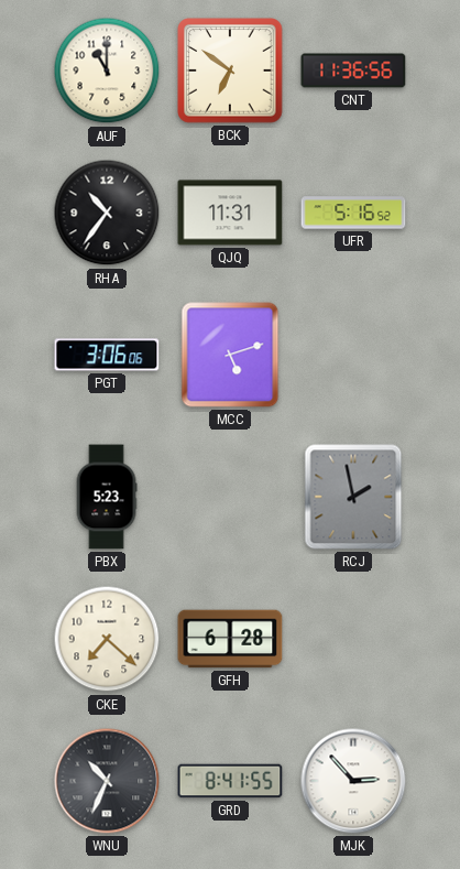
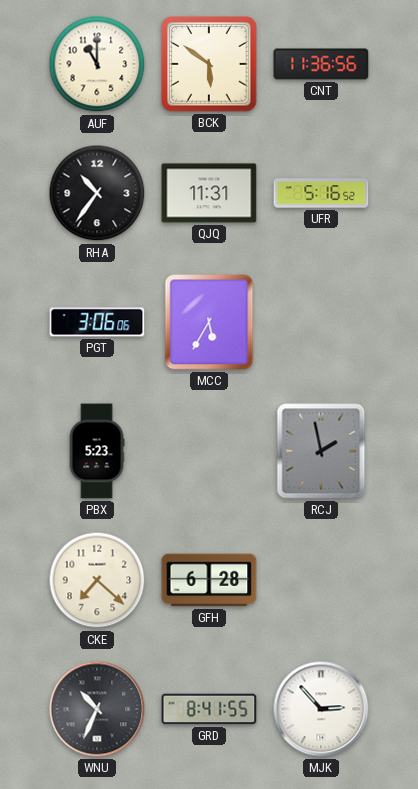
BCK: 6:51 -> 5:51
MCC: 5:12 -> 5:35
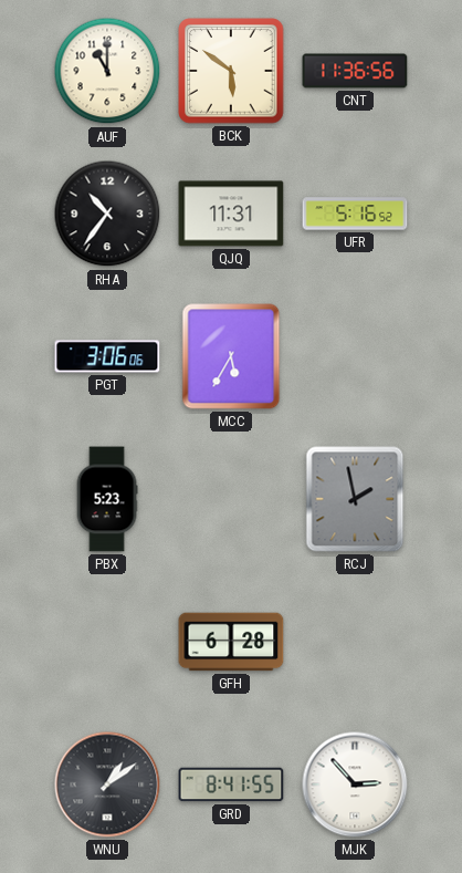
CKE: 7:22 -> none
WNU: 10:34 -> 1:09
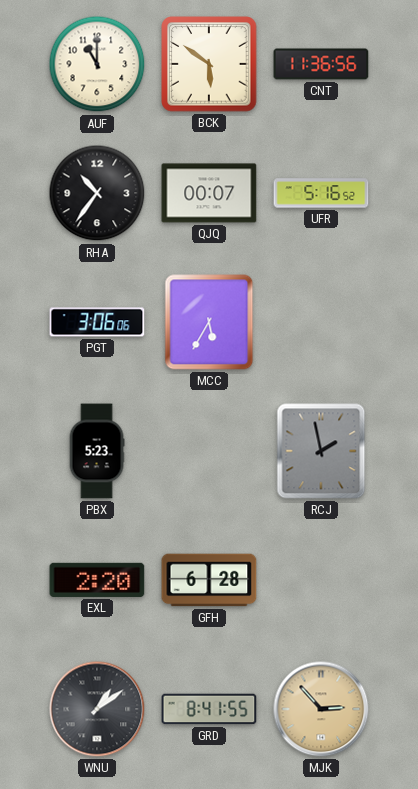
QJQ: 11:31 -> 00:07
EXL: none -> 2:20
MJK dial: white -> champagne
